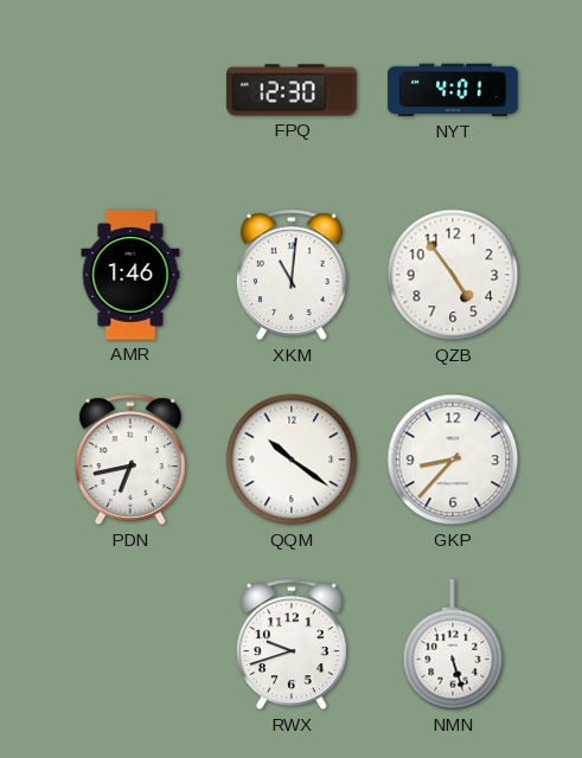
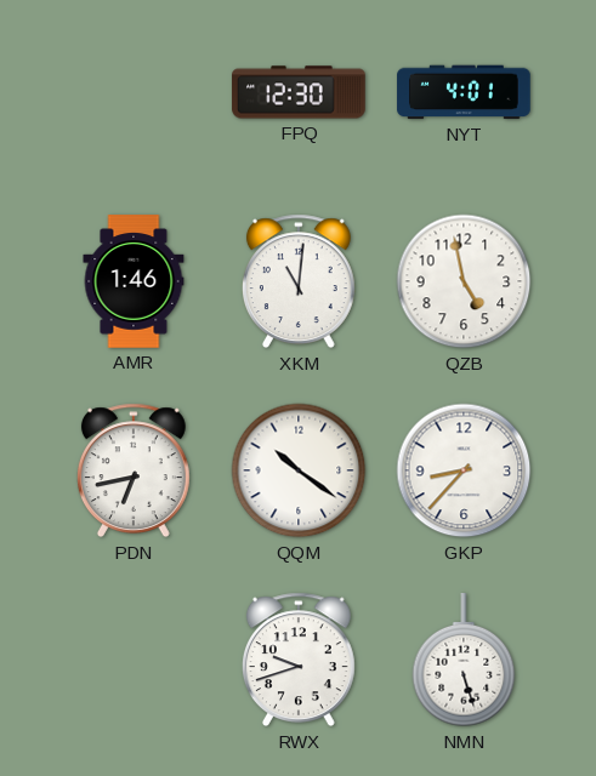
QZB: 4:54 -> 4:58
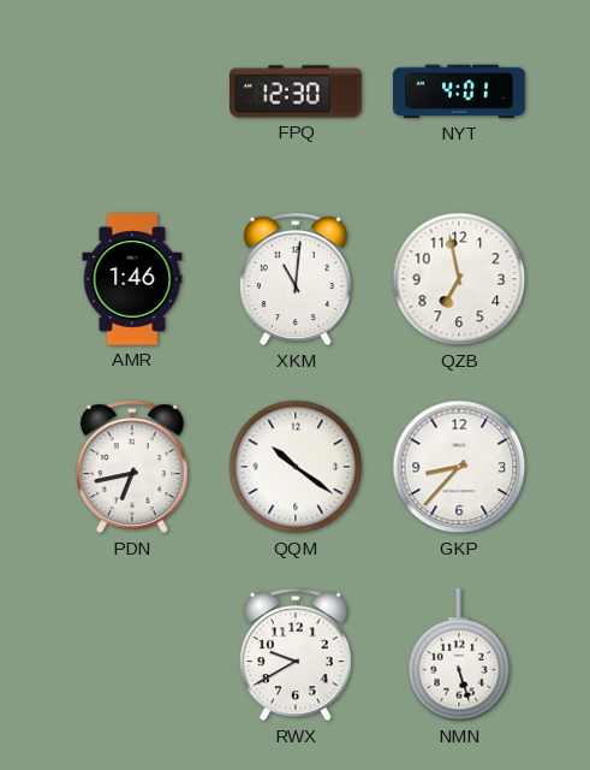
QZB: 4:58 -> 6:58
RWX: 9:42 -> 9:40
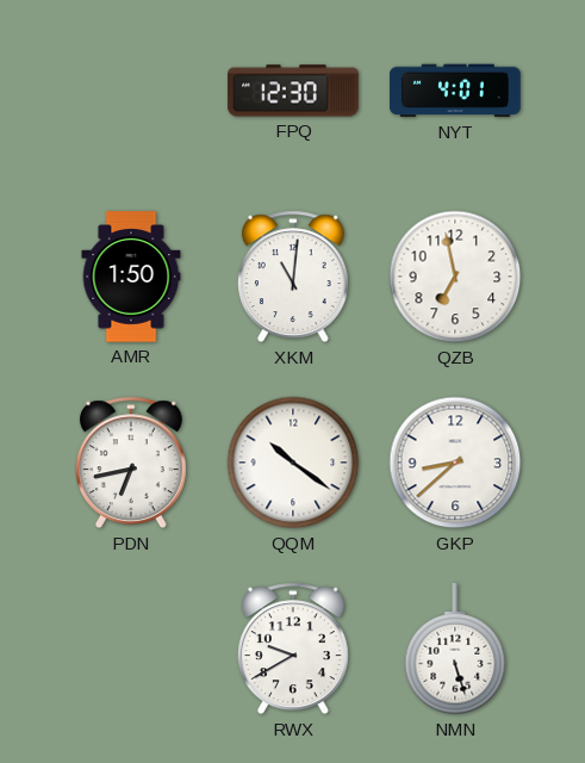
AMR: 1:46 -> 1:50
GKP: 8:37 -> 8:38
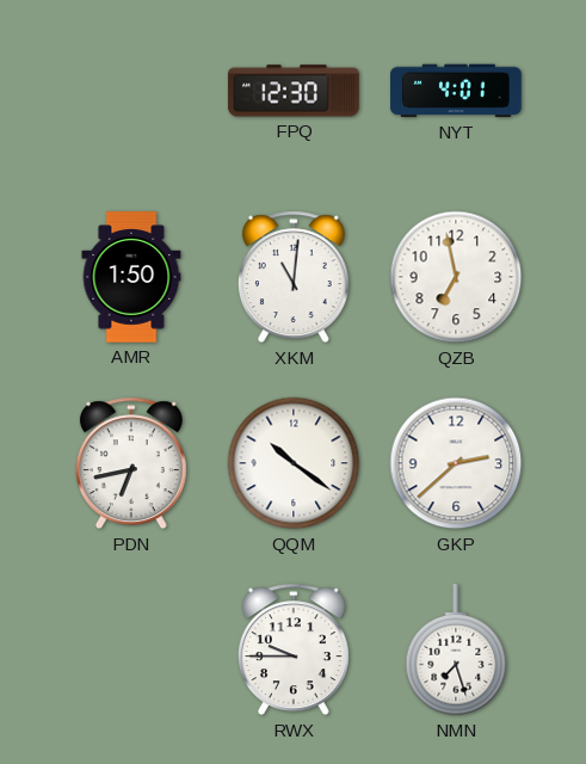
GKP: 8:38 -> 2:38
RWX: 9:40 -> 9:45
NMN: 5:27 -> 7:27
